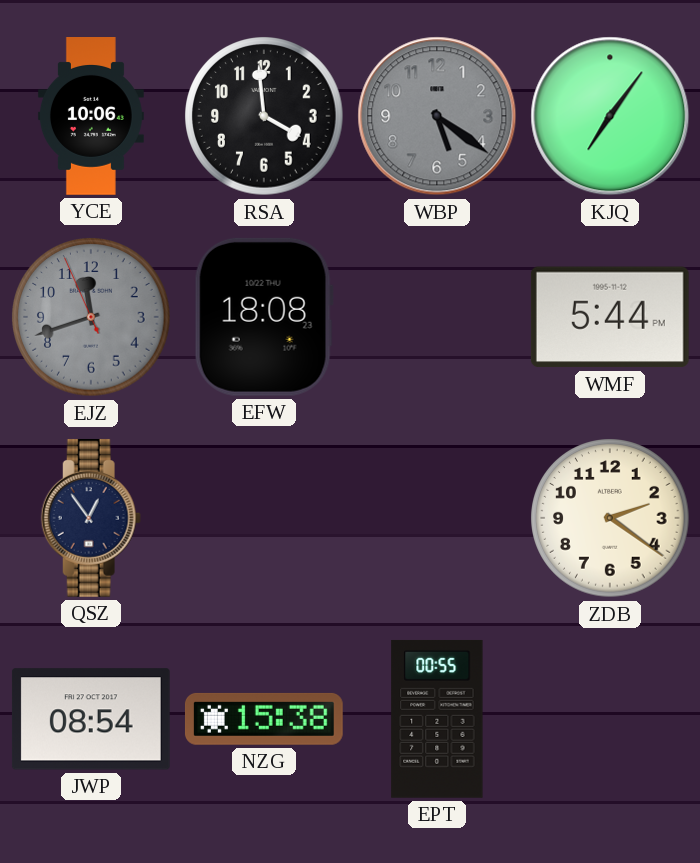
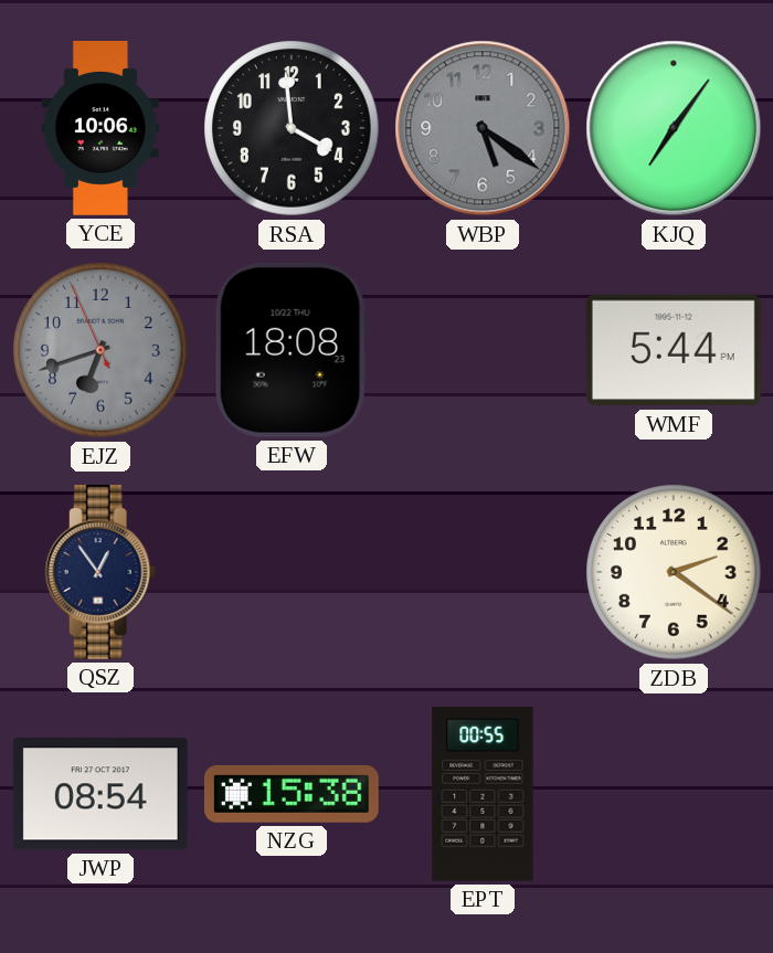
EJZ: 11:41 -> 6:41
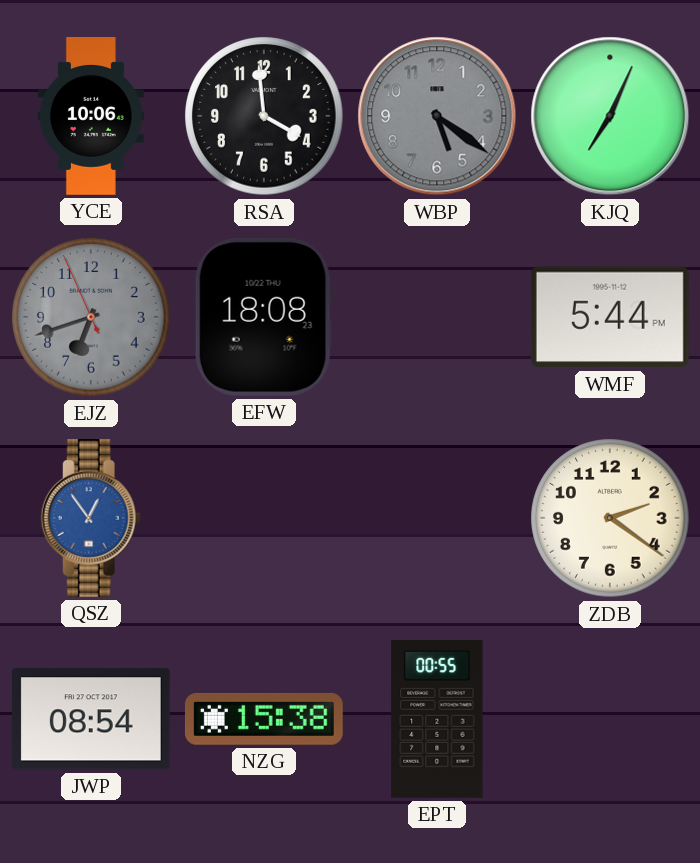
KJQ: 7:06 -> 7:04
QSZ dial: navy -> blue
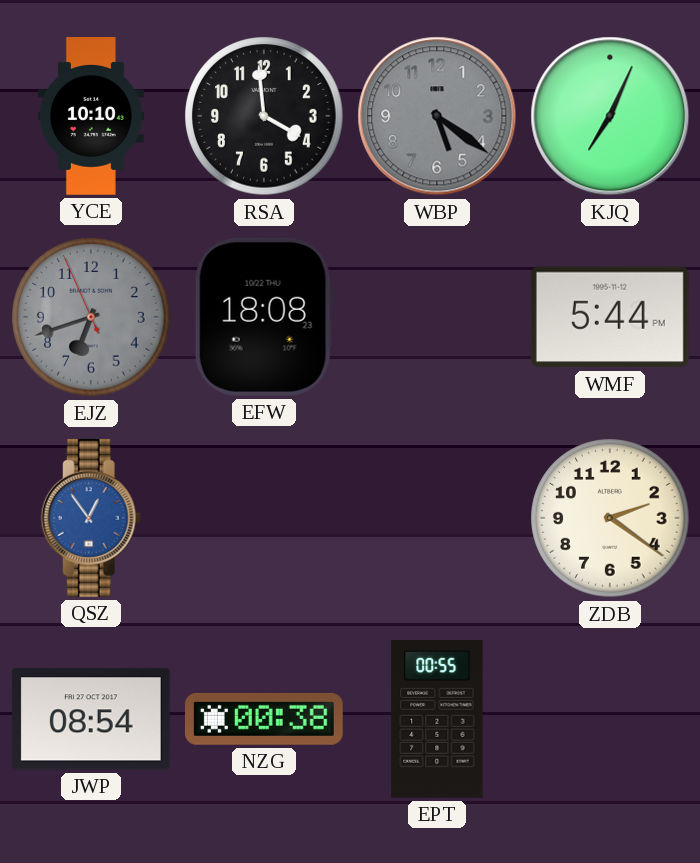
YCE: 10:06 -> 10:10
NZG: 15:38 -> 00:38
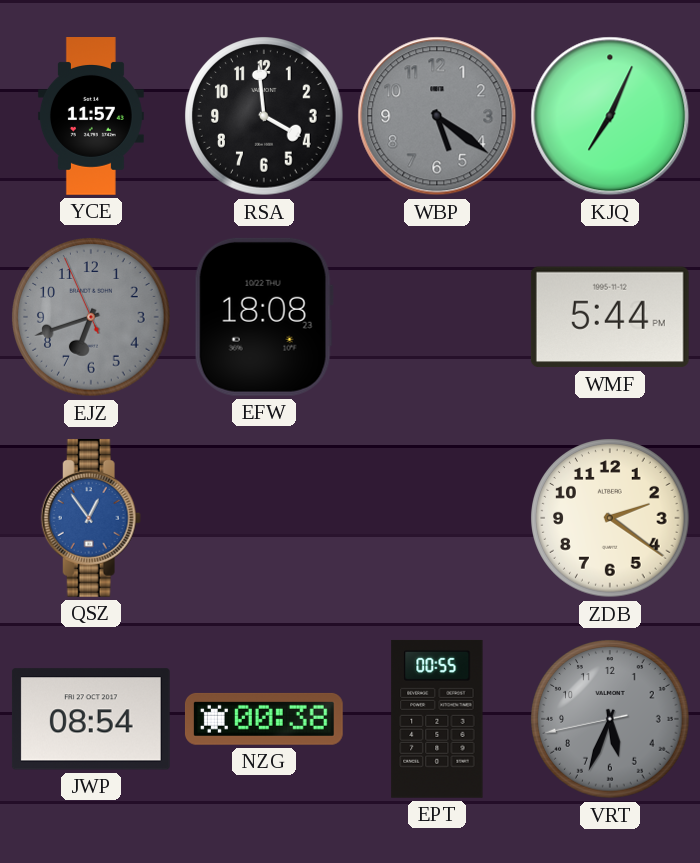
YCE: 10:10 -> 11:57
VRT: none -> 5:33
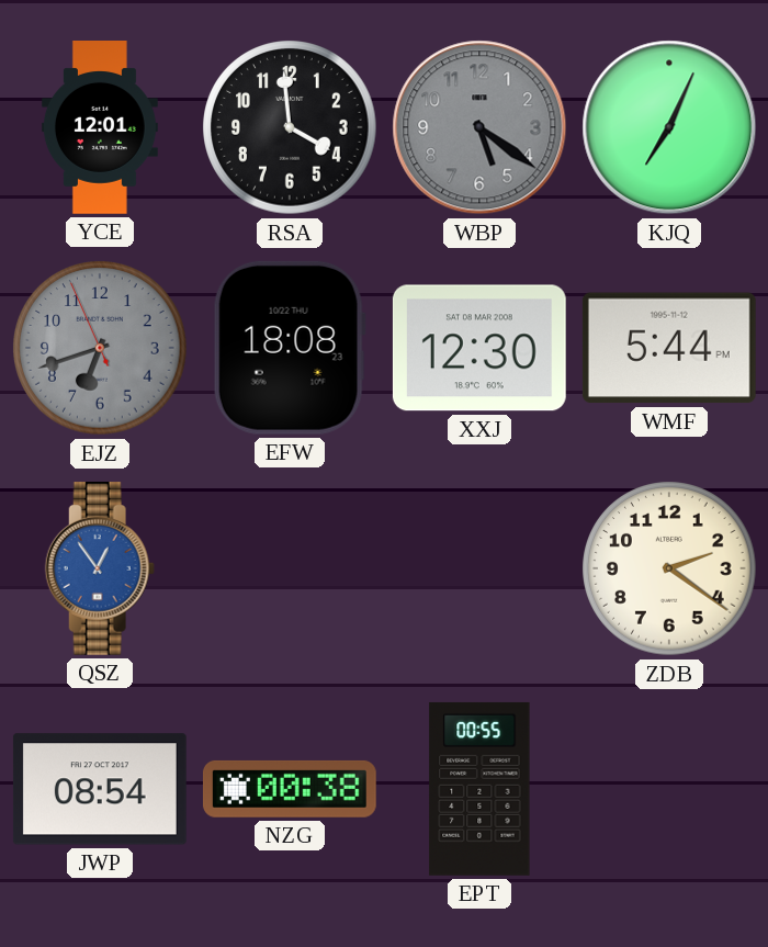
YCE: 11:57 -> 12:01
XXJ: none -> 12:30
VRT: 5:33 -> none
